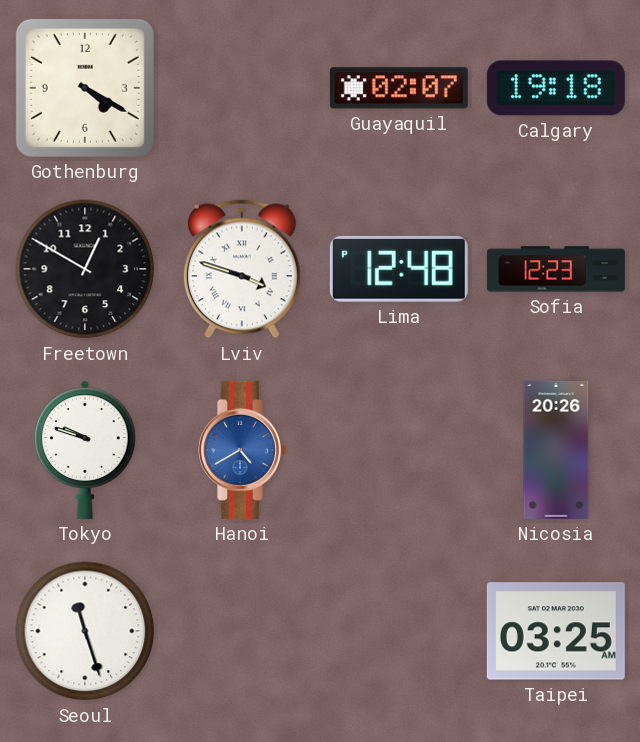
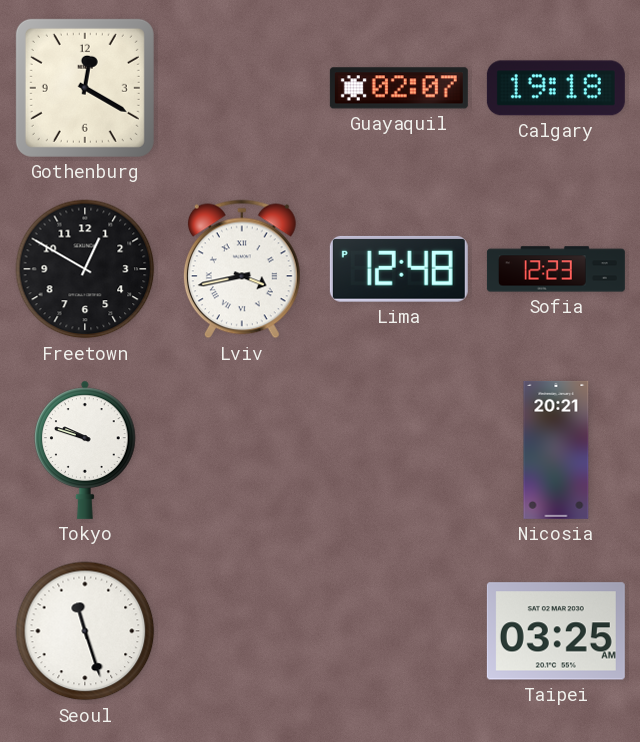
Gothenburg: 4:20 -> 12:20
Lviv: 3:48 -> 3:43
Hanoi: 4:40 -> none
Nicosia: 20:26 -> 20:21
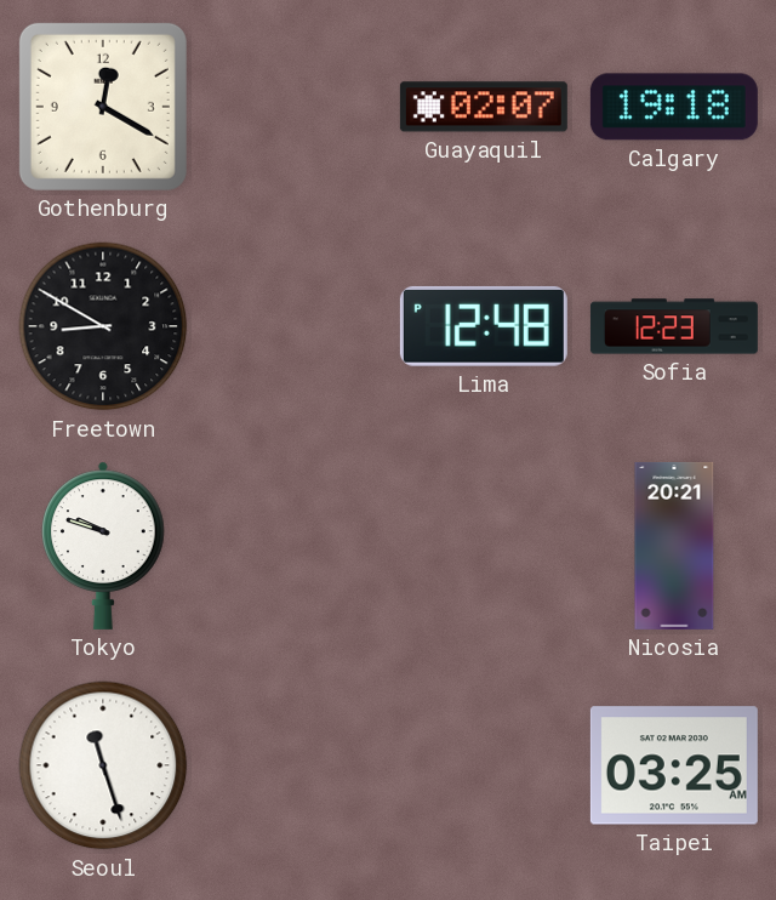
Freetown: 12:50 -> 8:50
Lviv: 3:43 -> none
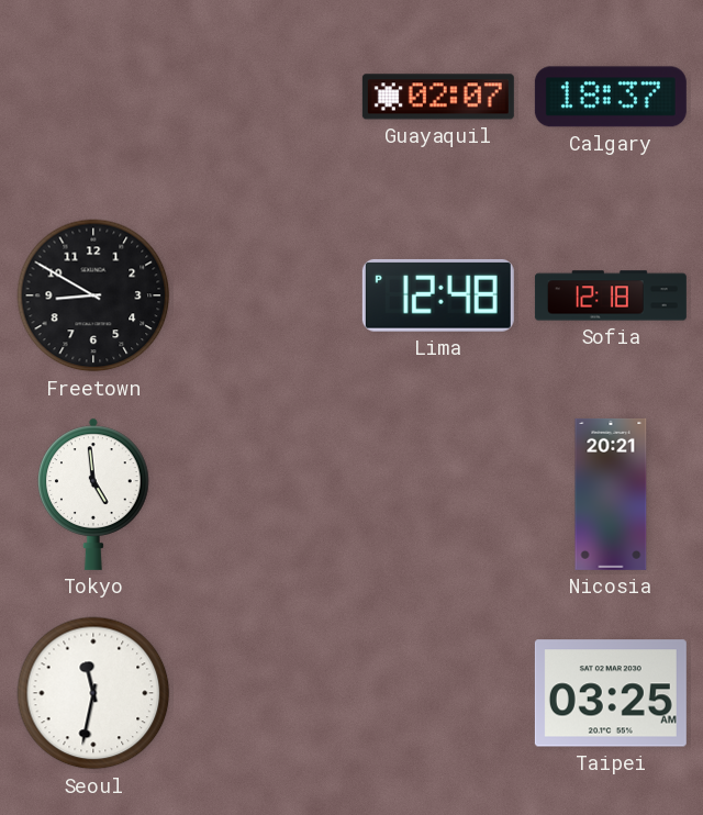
Gothenburg: 12:20 -> none
Calgary: 19:18 -> 18:37
Sofia: 12:23 -> 12:18
Tokyo: 9:48 -> 4:59
Seoul: 11:27 -> 11:32
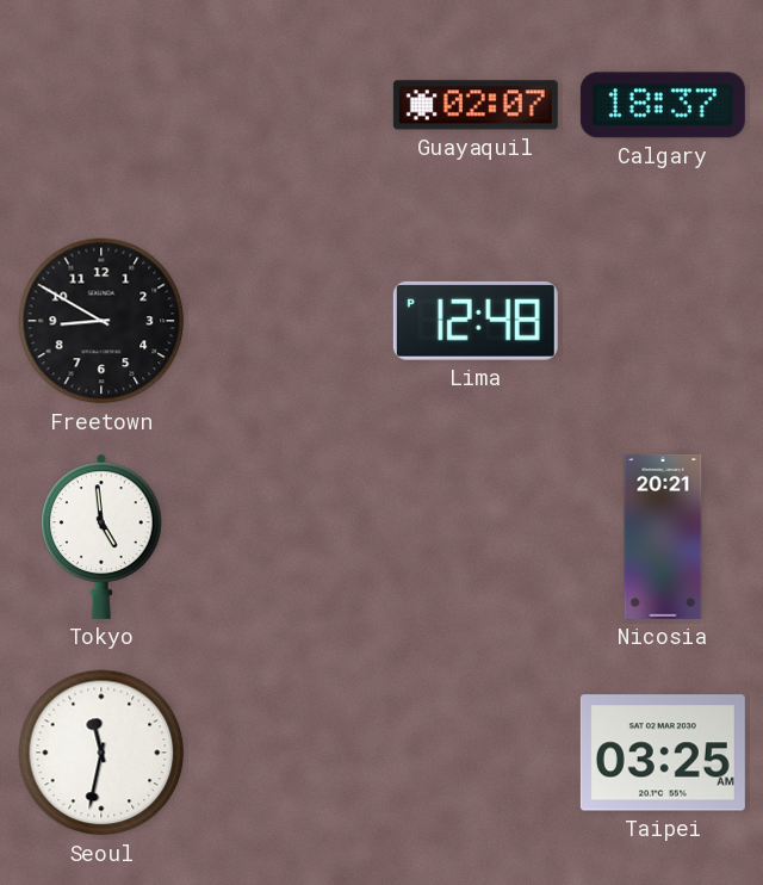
Sofia: 12:18 -> none
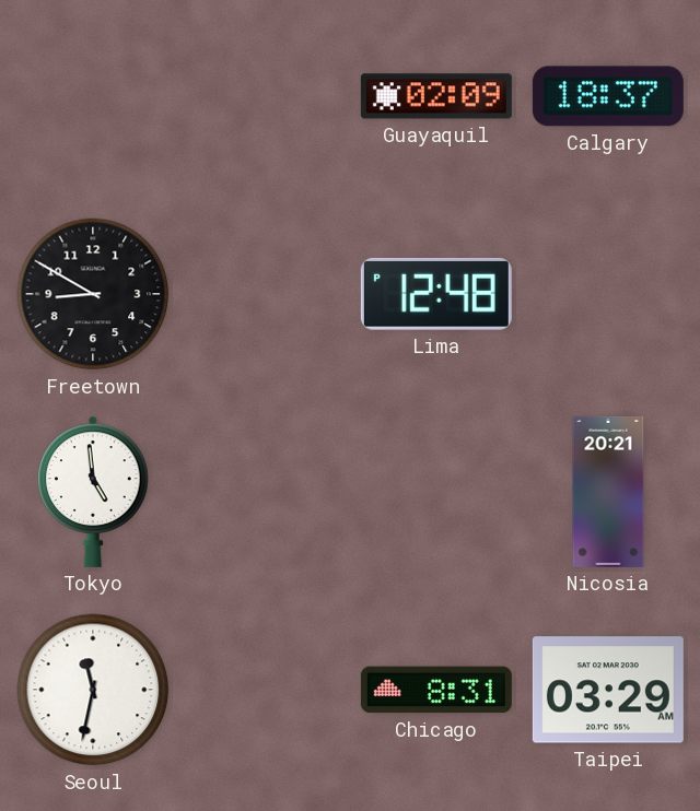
Guayaquil: 02:07 -> 02:09
Chicago: none -> 8:31
Taipei: 03:25 -> 03:29
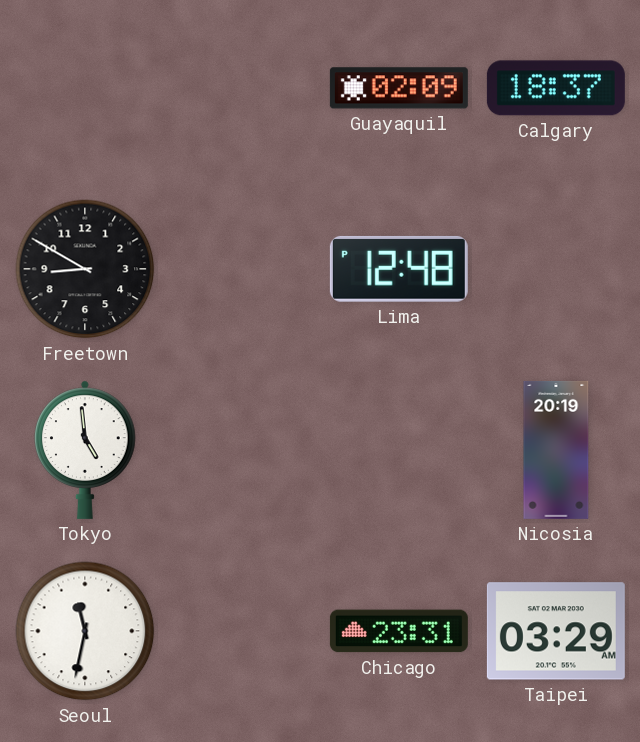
Nicosia: 20:21 -> 20:19
Chicago: 8:31 -> 23:31
